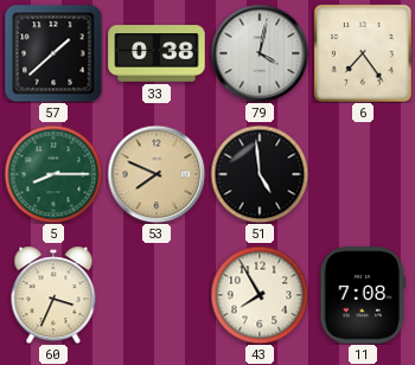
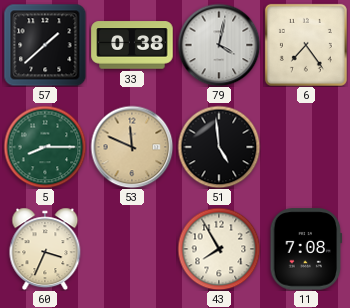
53: 7:49 -> 11:49
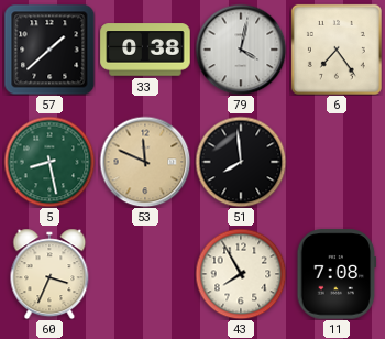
5: 8:15 -> 8:28
51: 4:59 -> 7:59
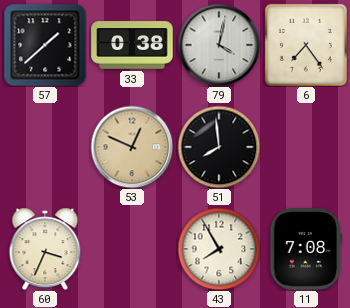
5: 8:28 -> none
53: 11:49 -> 12:49
